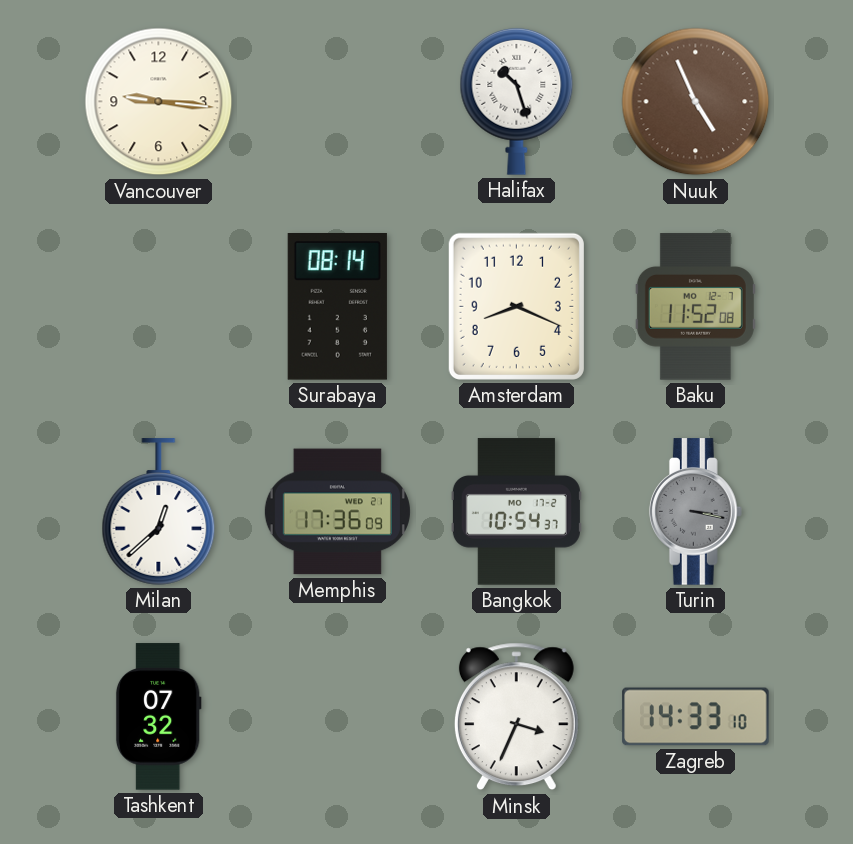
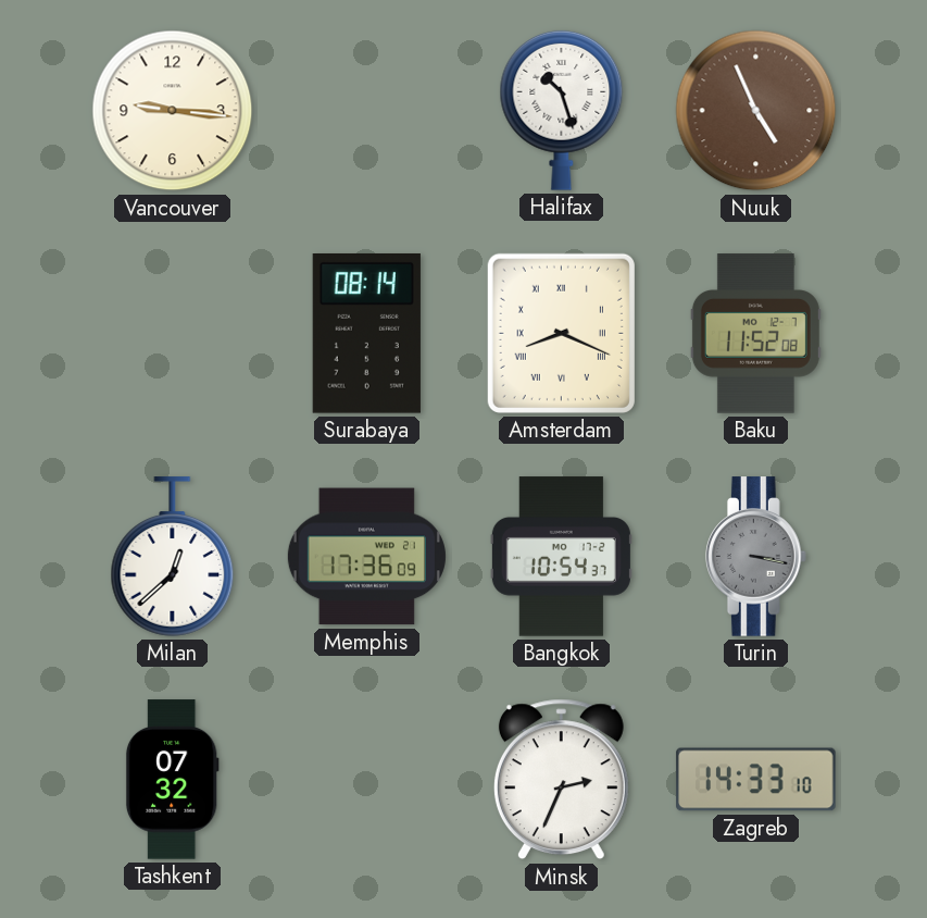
Amsterdam numerals: Arabic -> Roman
Minsk: 3:34 -> 2:34
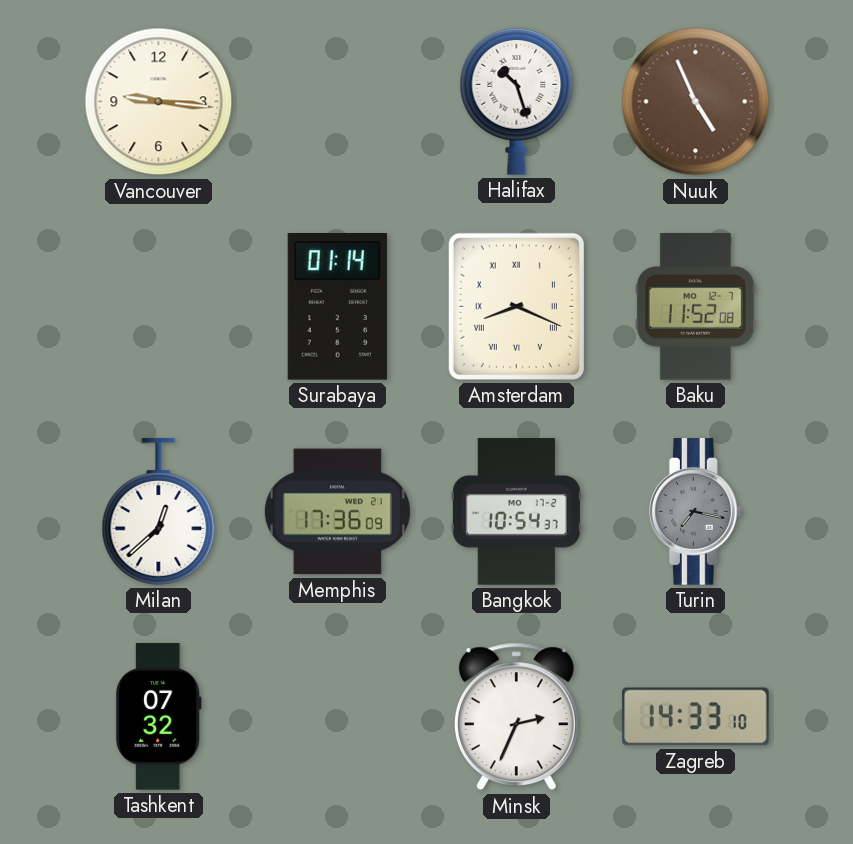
Surabaya: 08:14 -> 01:14
Turin: 3:17 -> 7:17
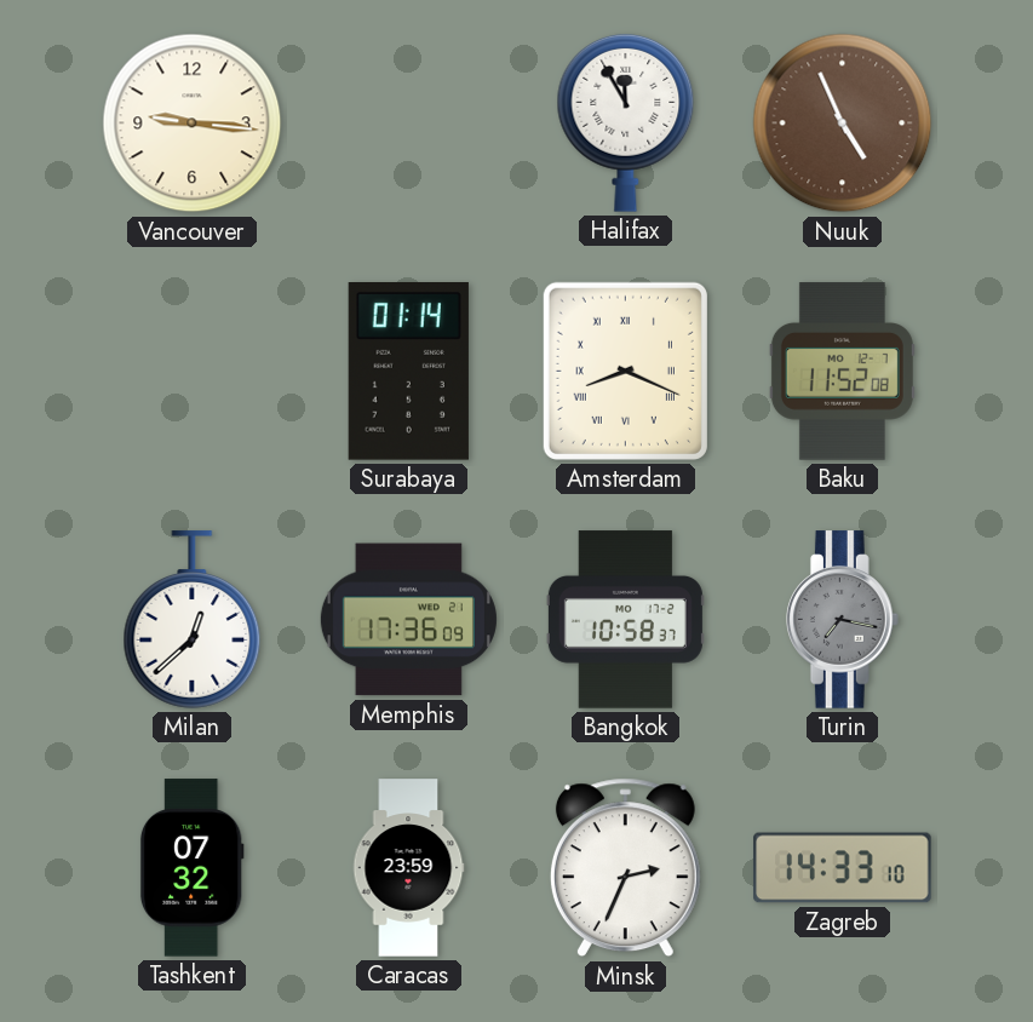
Halifax: 10:27 -> 11:55
Bangkok: 10:54 -> 10:58
Caracas: none -> 23:59
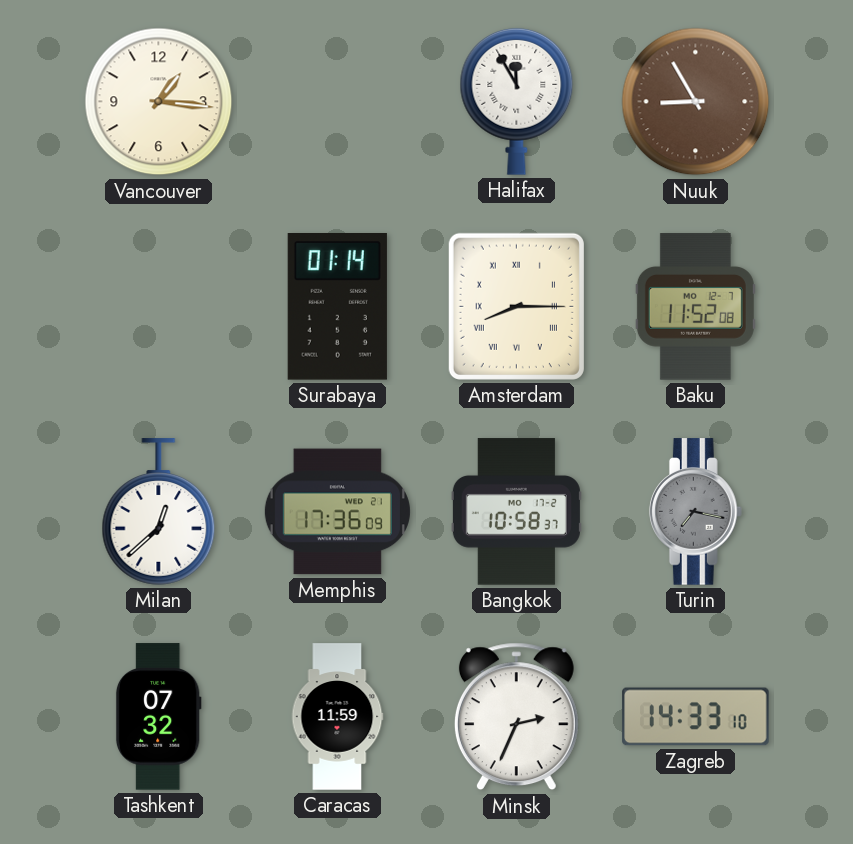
Vancouver: 9:16 -> 1:16
Nuuk: 4:56 -> 8:55
Amsterdam: 8:19 -> 8:15
Caracas: 23:59 -> 11:59
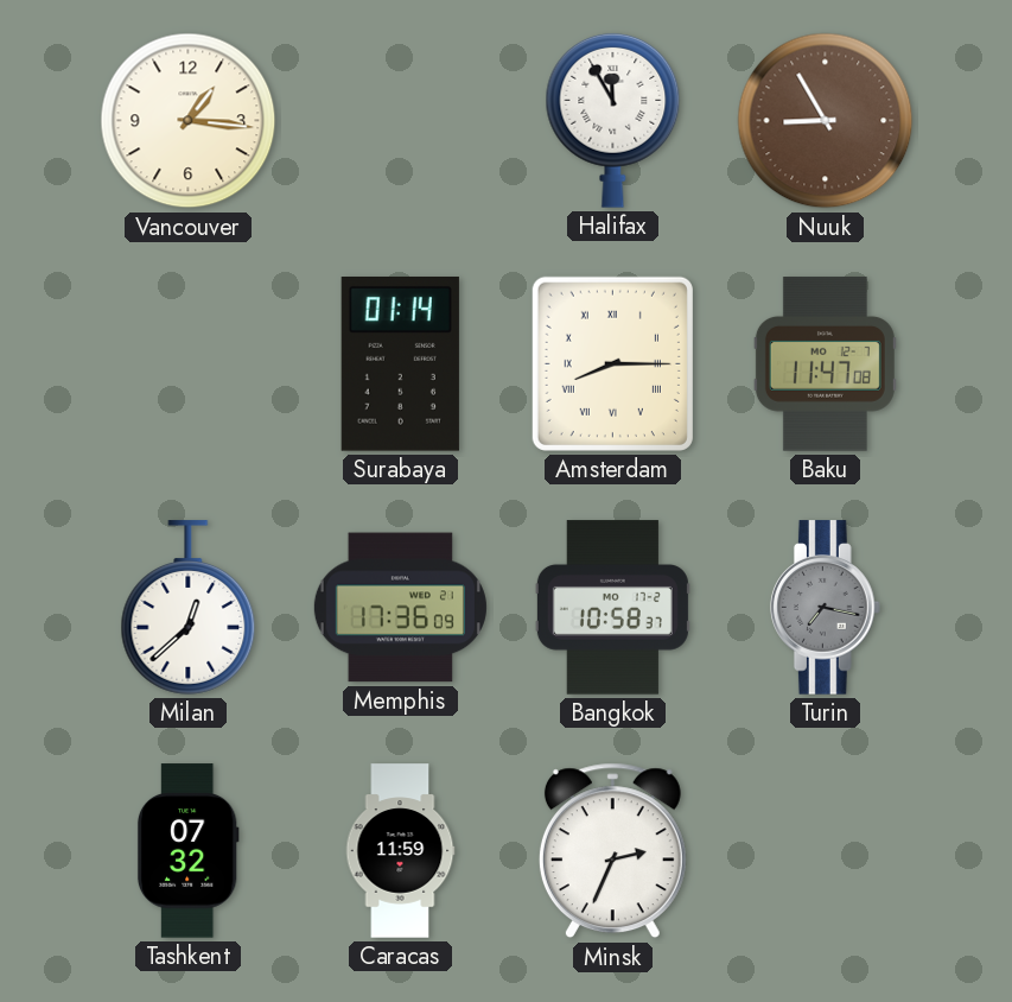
Baku: 11:52 -> 11:47
Zagreb: 14:33 -> none
